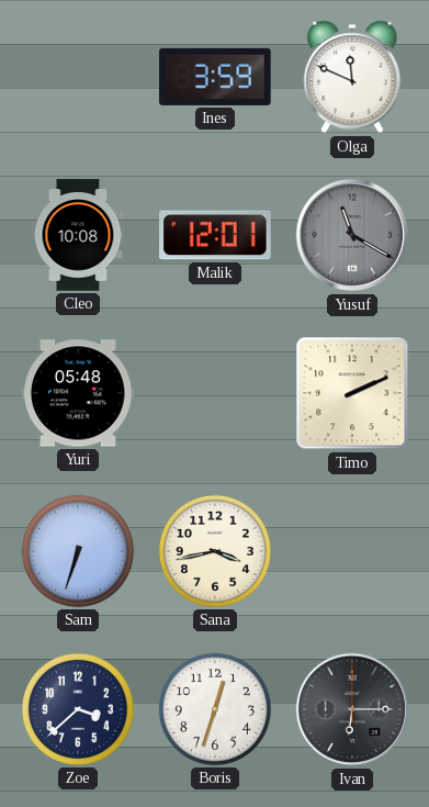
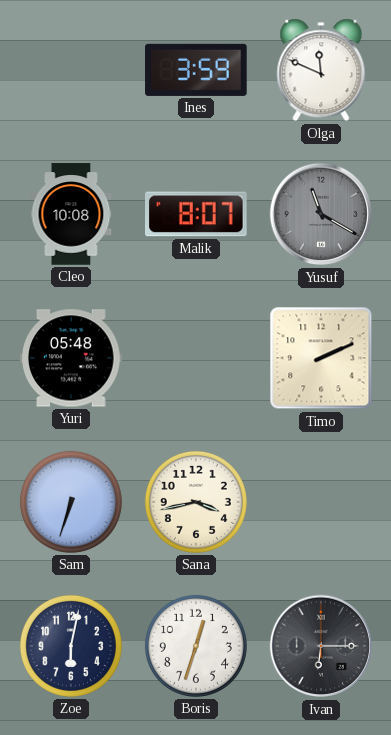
Malik: 12:01 -> 8:07
Zoe: 3:38 -> 6:02
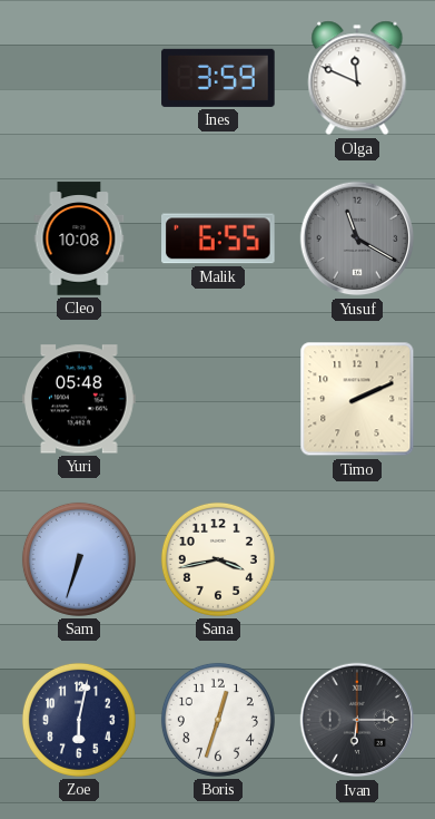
Malik: 8:07 -> 6:55
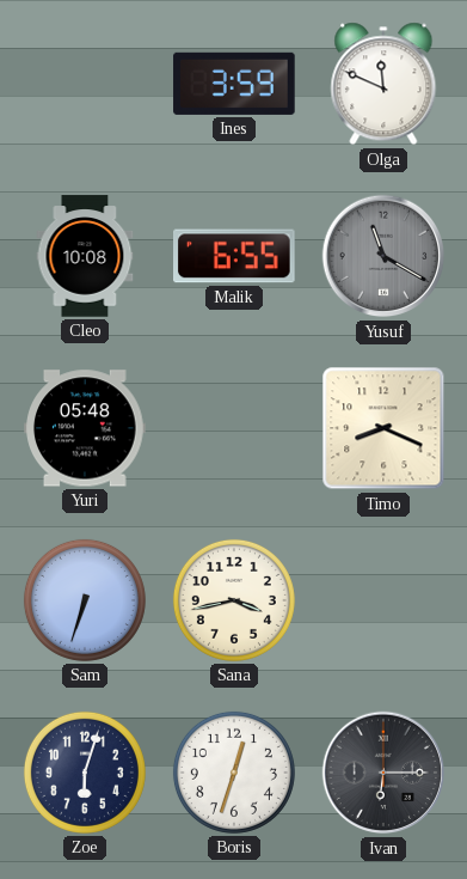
Timo: 2:11 -> 8:19
Zoe: 6:02 -> 6:03
